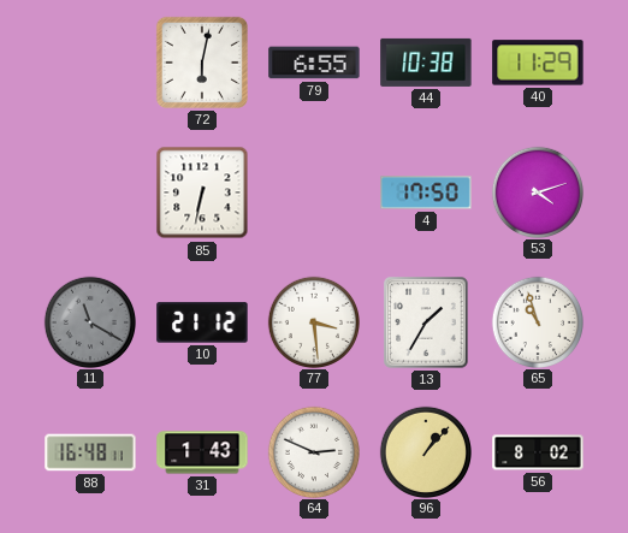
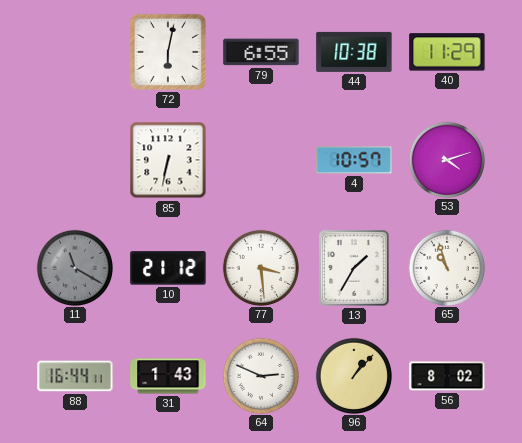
4: 17:50 -> 10:57
88: 16:48 -> 16:44
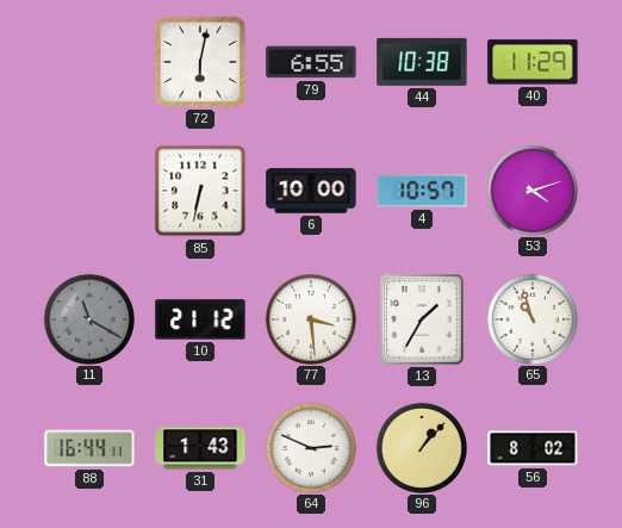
6: none -> 10:00
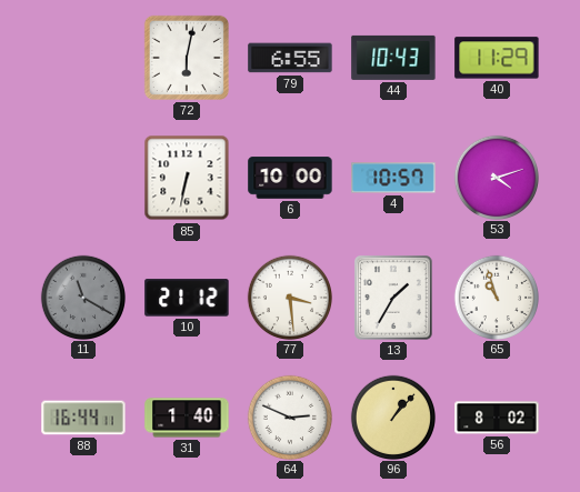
44: 10:38 -> 10:43
31: 1:43 -> 1:40
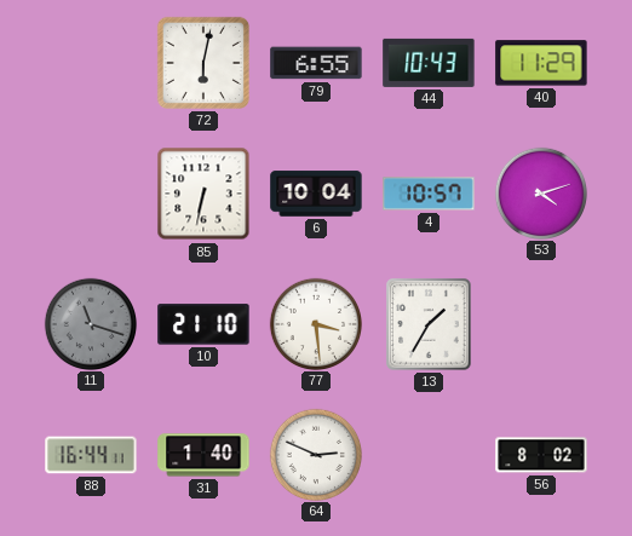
6: 10:00 -> 10:04
11: 11:20 -> 11:18
10: 21:12 -> 21:10
65: 10:57 -> none
96: 1:07 -> none
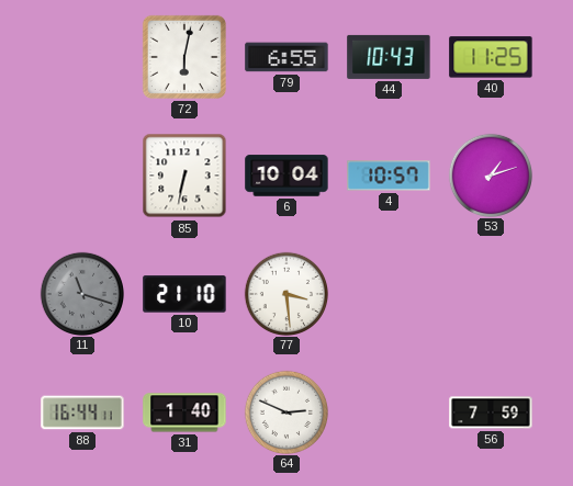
40: 11:29 -> 11:25
53: 4:12 -> 1:12
13: 1:35 -> none
56: 8:02 -> 7:59
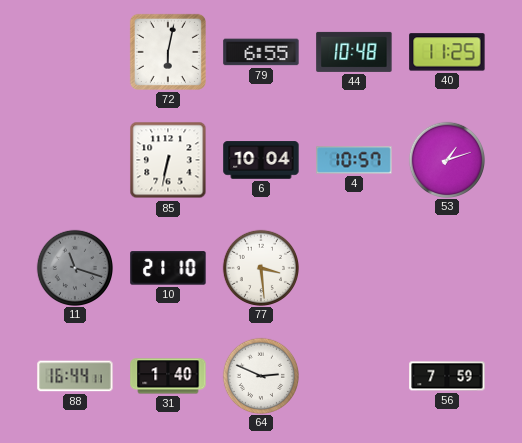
44: 10:43 -> 10:48
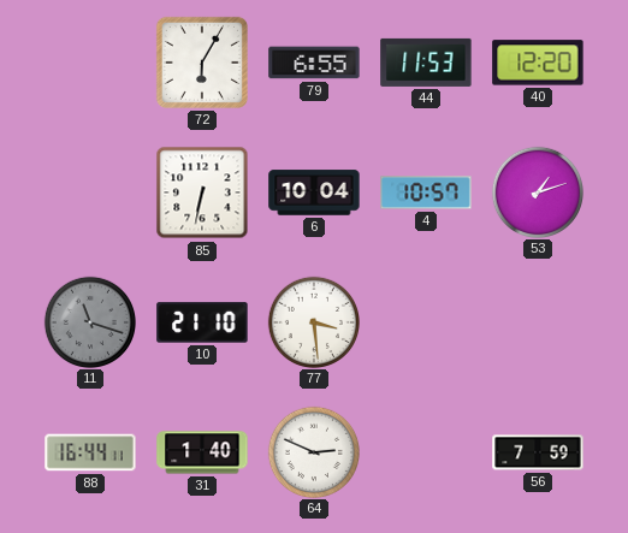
72: 6:02 -> 6:05
44: 10:48 -> 11:53
40: 11:25 -> 12:20
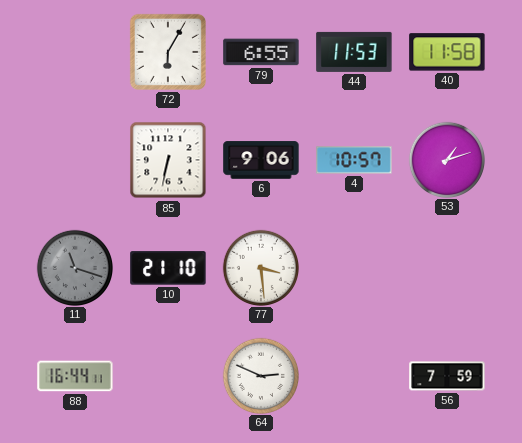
40: 12:20 -> 11:58
6: 10:04 -> 9:06
31: 1:40 -> none
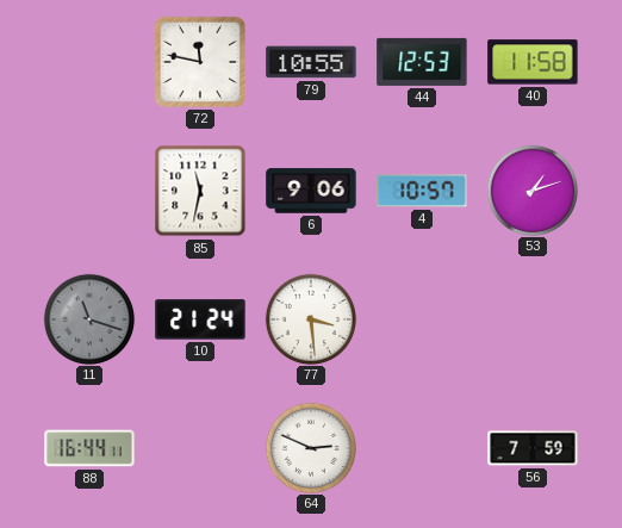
72: 6:05 -> 11:47
79: 6:55 -> 10:55
44: 11:53 -> 12:53
85: 6:32 -> 11:32
10: 21:10 -> 21:24
